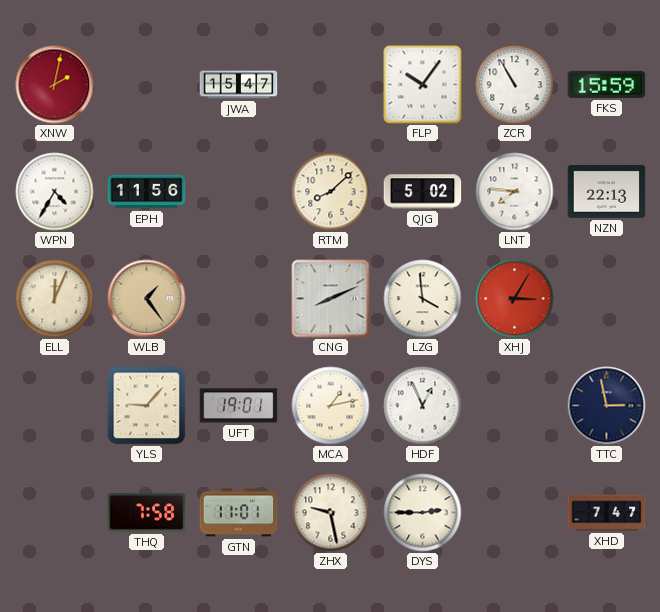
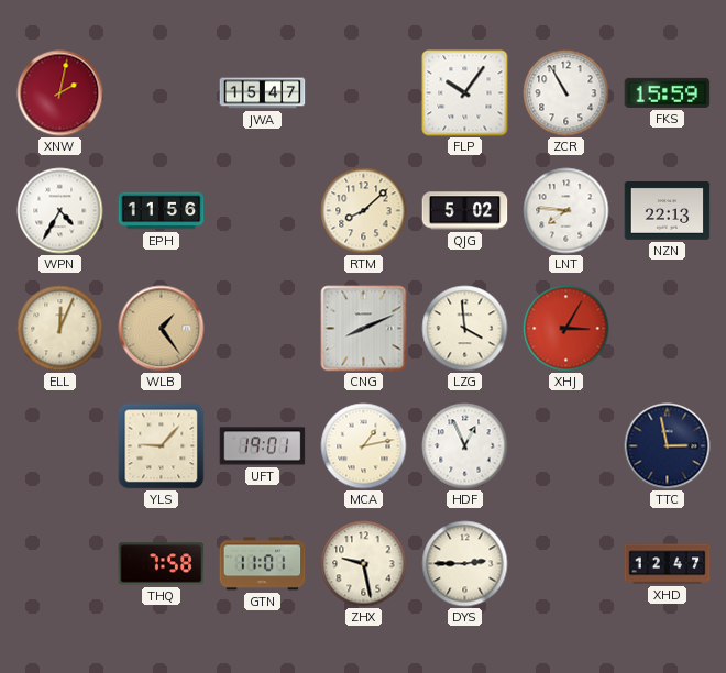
XHD: 7:47 -> 12:47
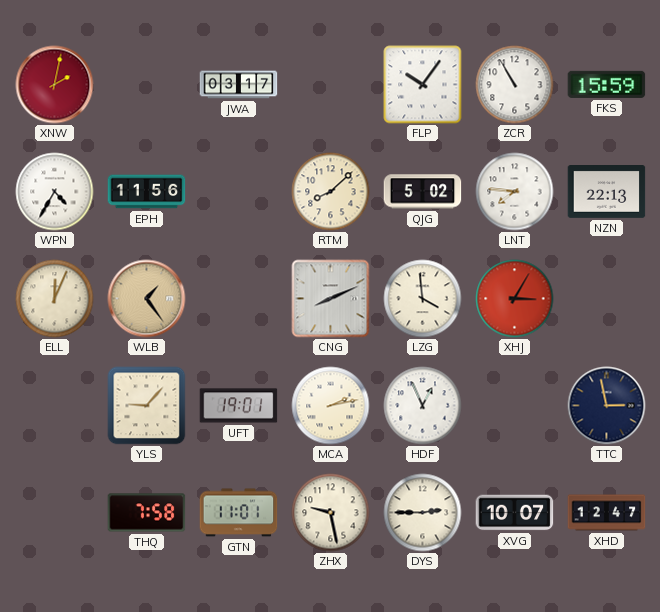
JWA: 15:47 -> 03:17
MCA: 1:13 -> 2:13
XVG: none -> 10:07
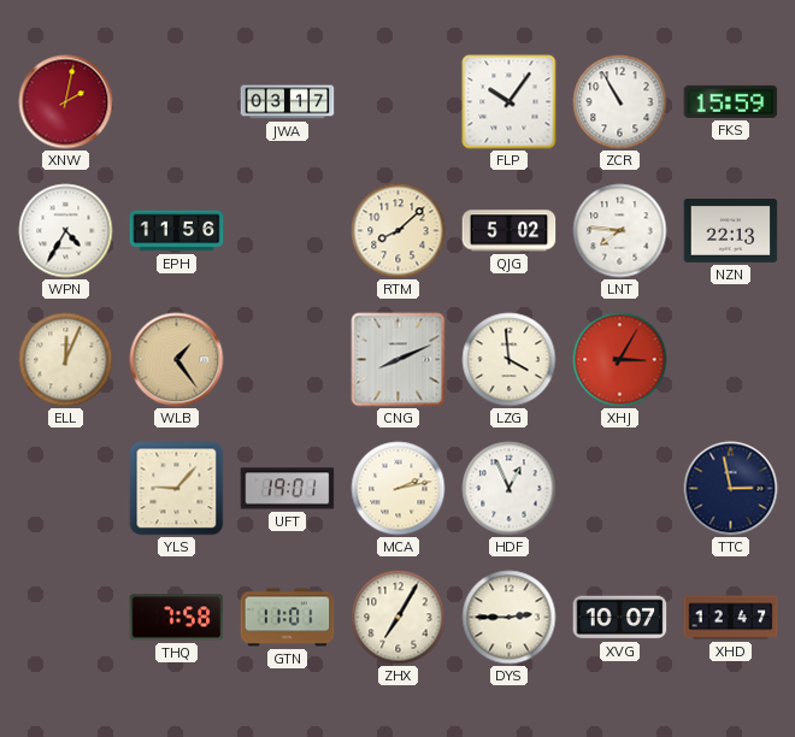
ZHX: 9:28 -> 7:05
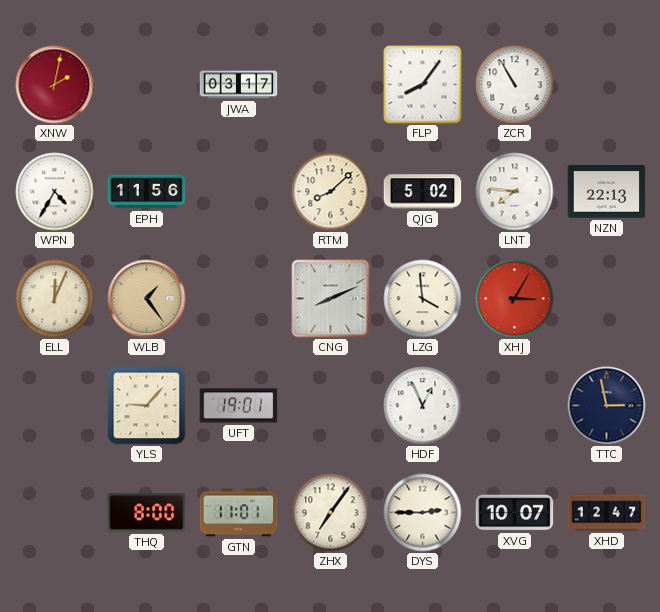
FLP: 10:06 -> 8:06
FKS: 15:59 -> none
MCA: 2:13 -> none
THQ: 7:58 -> 8:00
ZHX: 7:05 -> 7:06
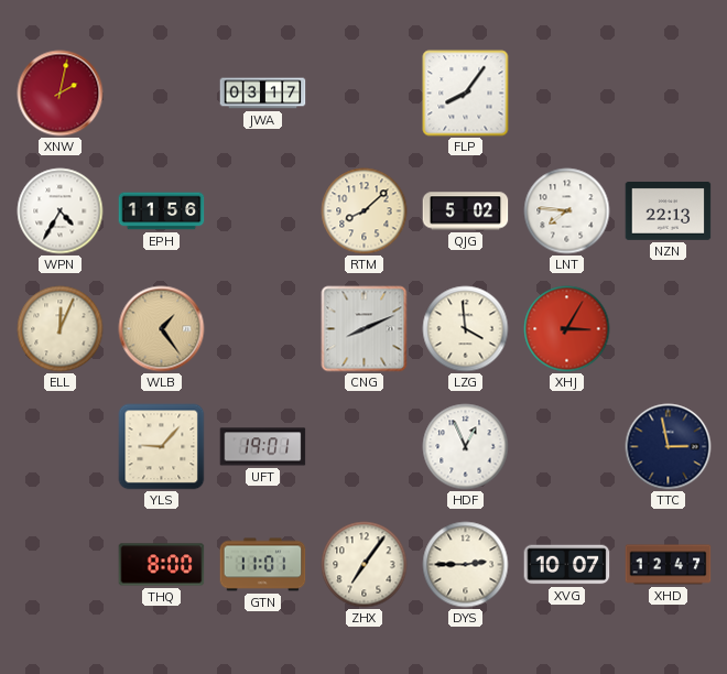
ZCR: 10:55 -> none
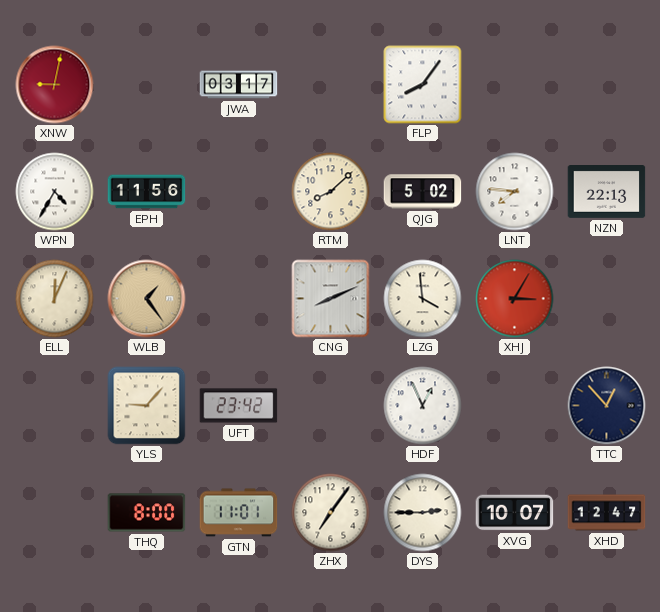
XNW: 2:02 -> 9:02
UFT: 19:01 -> 23:42
TTC: 2:58 -> 12:53
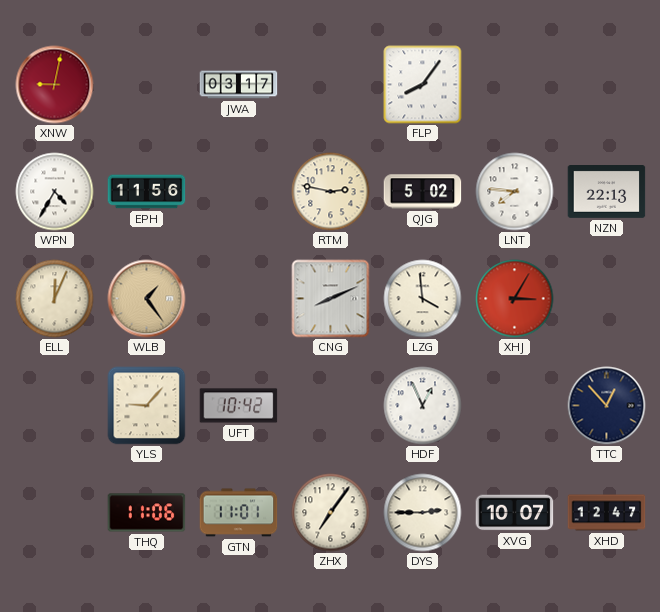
RTM: 8:08 -> 2:47
UFT: 23:42 -> 10:42
THQ: 8:00 -> 11:06
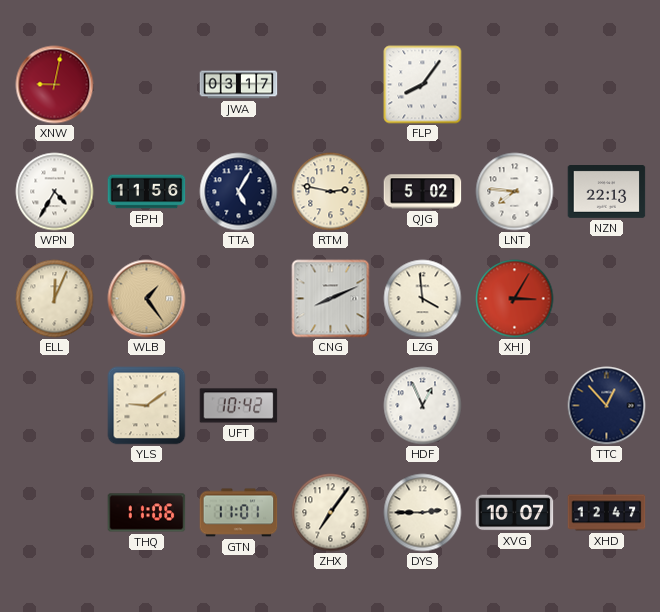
TTA: none -> 5:05
YLS: 9:07 -> 9:09
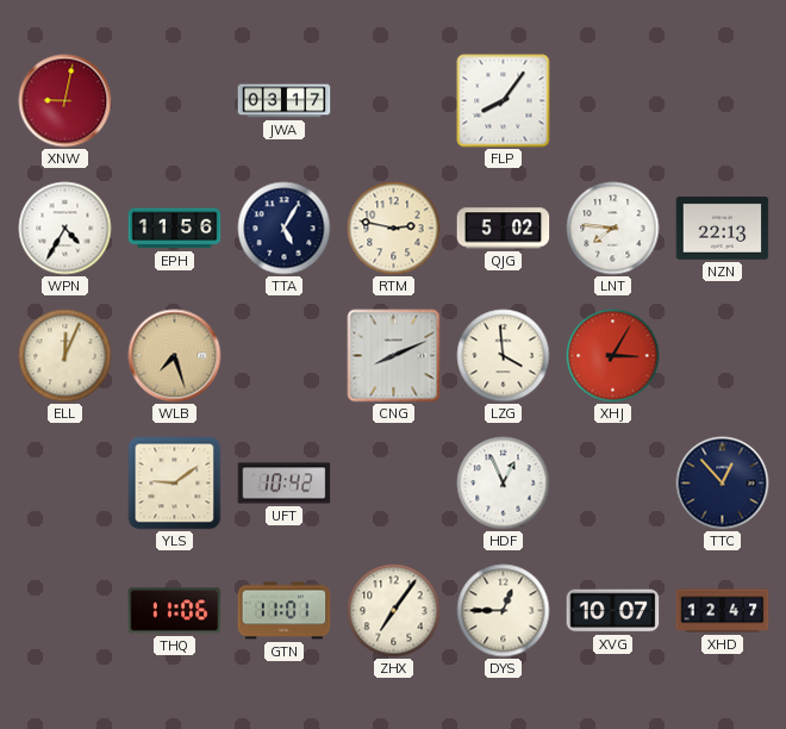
WLB: 1:24 -> 7:27
DYS: 2:45 -> 12:45
